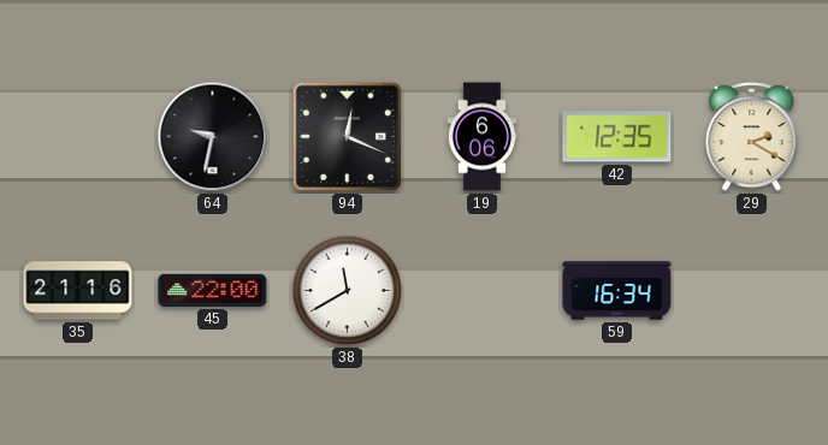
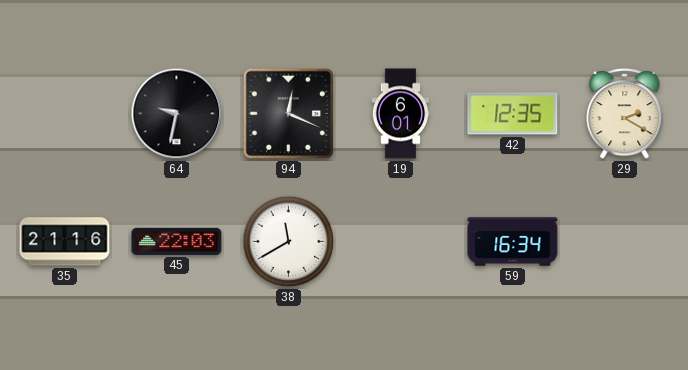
19: 6:06 -> 6:01
45: 22:00 -> 22:03
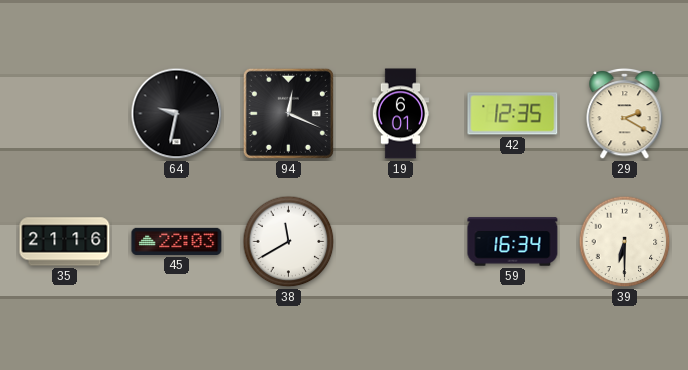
39: none -> 6:30
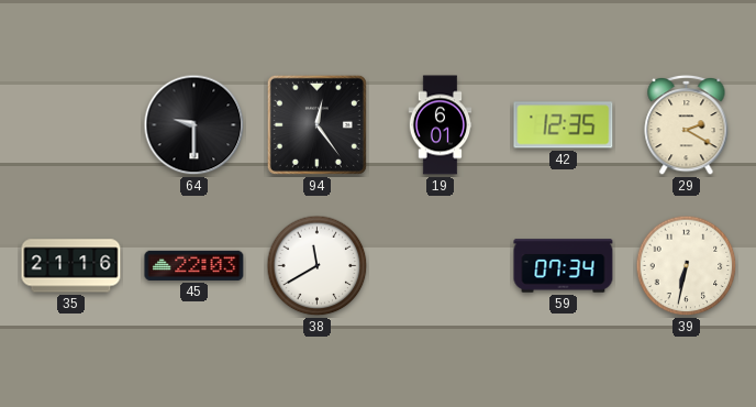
64: 9:32 -> 9:30
94: 12:19 -> 12:24
59: 16:34 -> 07:34
39: 6:30 -> 6:32
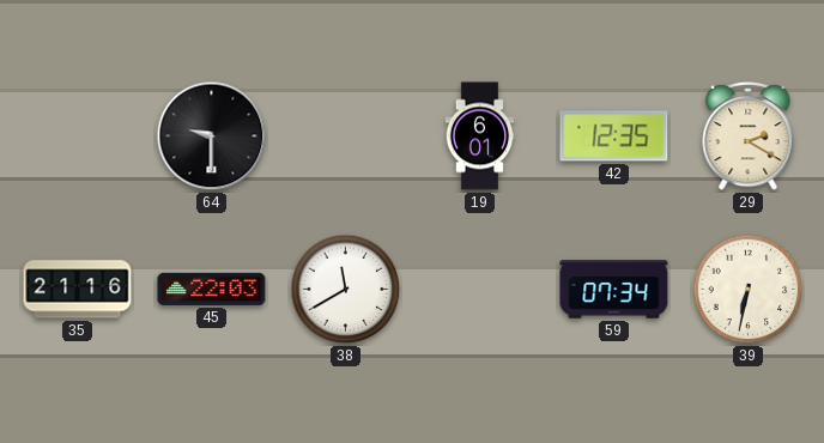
94: 12:24 -> none
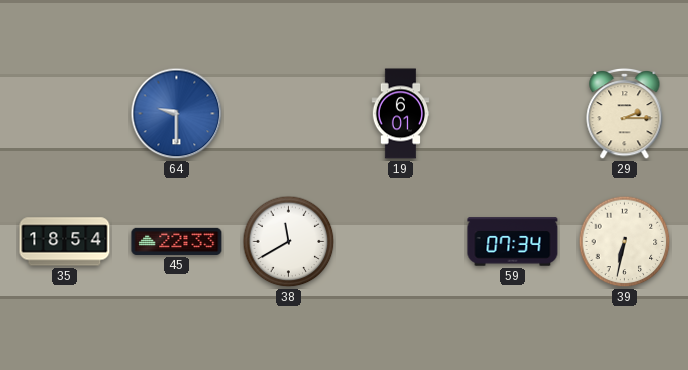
64 dial: black -> blue
42: 12:35 -> none
29: 2:20 -> 2:15
35: 21:16 -> 18:54
45: 22:03 -> 22:33
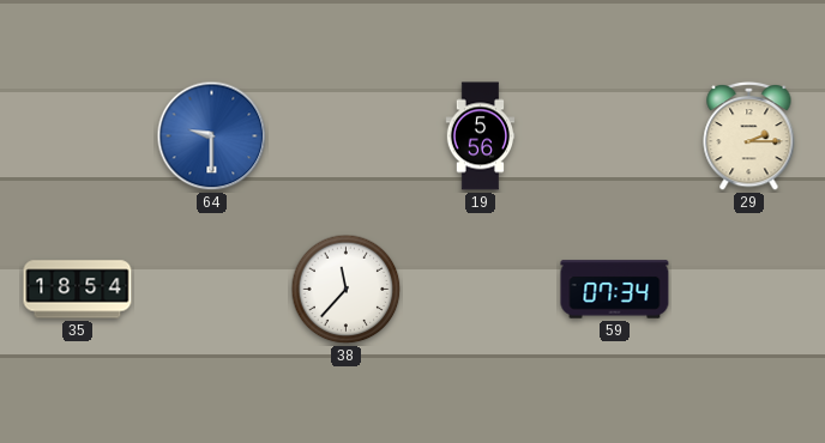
19: 6:01 -> 5:56
45: 22:33 -> none
38: 11:40 -> 11:37
39: 6:32 -> none
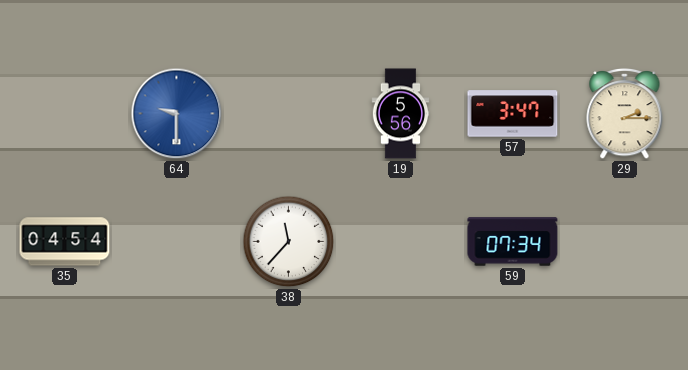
57: none -> 3:47
35: 18:54 -> 04:54
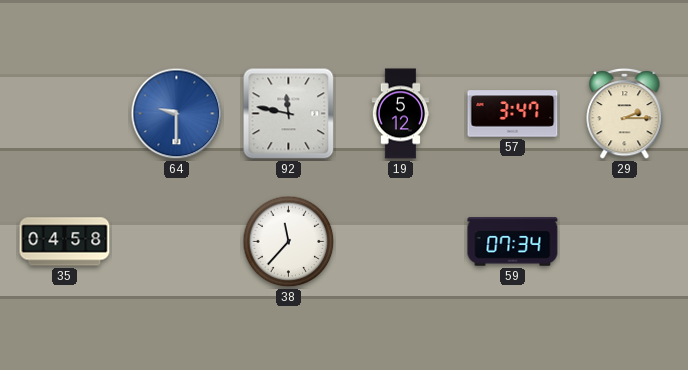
92: none -> 11:47
19: 5:56 -> 5:12
35: 04:54 -> 04:58
